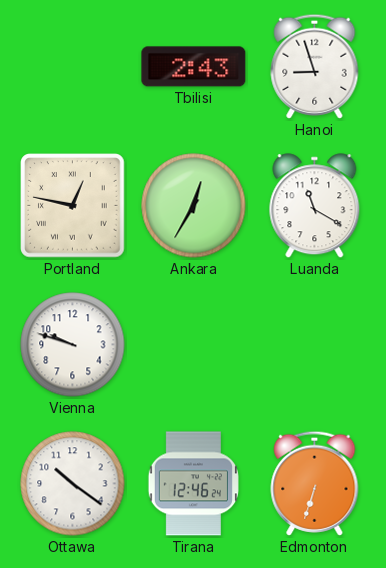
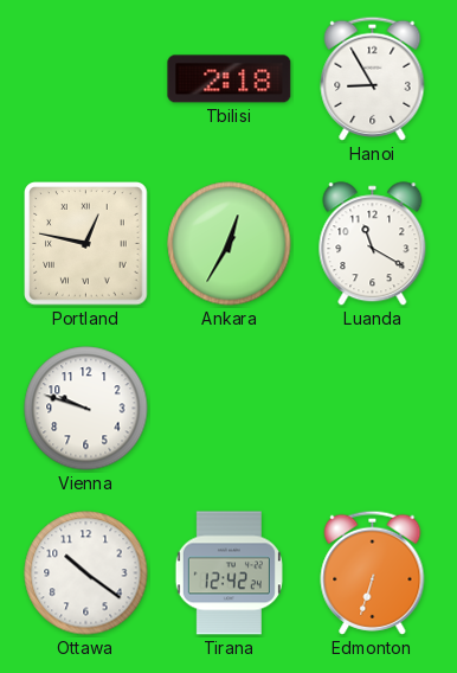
Tbilisi: 2:43 -> 2:18
Hanoi: 8:57 -> 8:55
Tirana: 12:46 -> 12:42
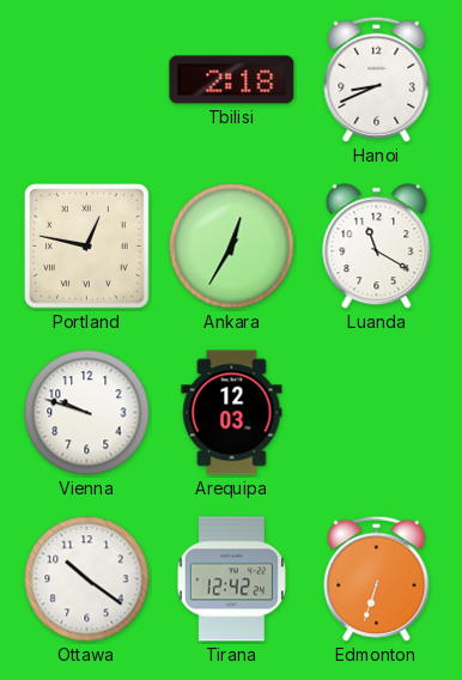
Hanoi: 8:55 -> 8:41
Arequipa: none -> 12:03
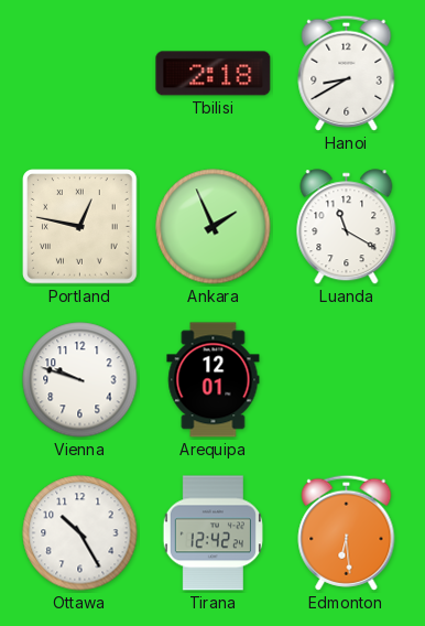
Hanoi: 8:41 -> 8:40
Ankara: 12:35 -> 1:56
Arequipa: 12:03 -> 12:01
Ottawa: 10:21 -> 10:25
Edmonton: 6:33 -> 6:29
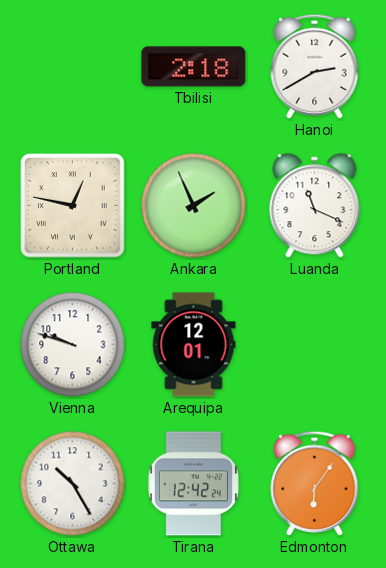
Hanoi: 8:40 -> 2:40
Luanda: 11:20 -> 11:19
Edmonton: 6:29 -> 6:06
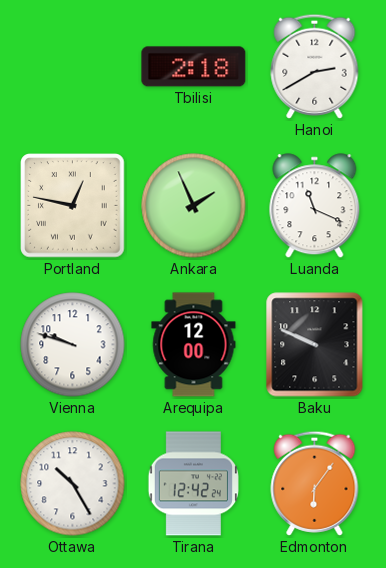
Arequipa: 12:01 -> 12:00
Baku: none -> 9:49
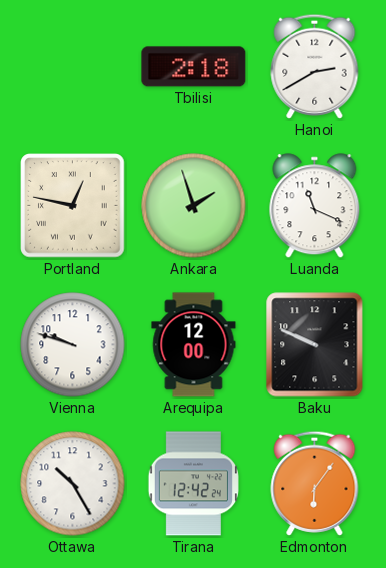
Ankara: 1:56 -> 1:57
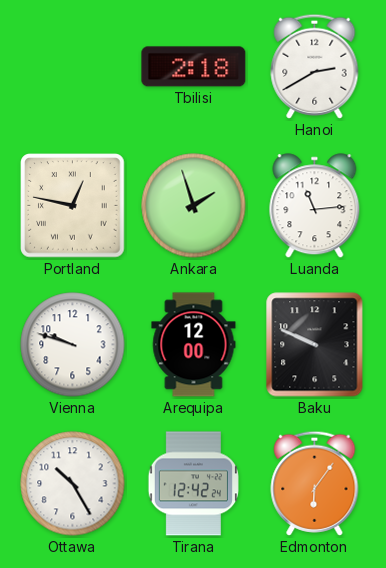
Luanda: 11:19 -> 11:14
